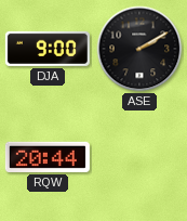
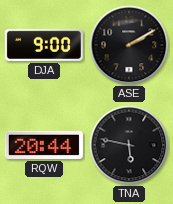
TNA: none -> 5:47
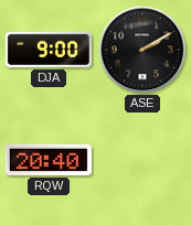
RQW: 20:44 -> 20:40
TNA: 5:47 -> none
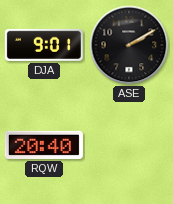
DJA: 9:00 -> 9:01
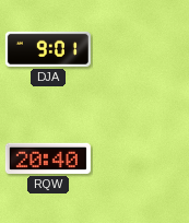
ASE: 2:10 -> none
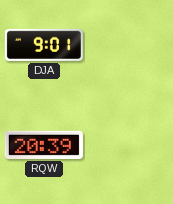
RQW: 20:40 -> 20:39
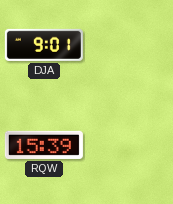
RQW: 20:39 -> 15:39
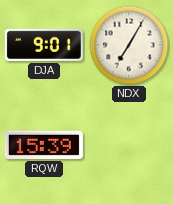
NDX: none -> 7:05
